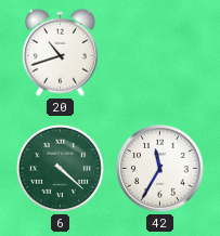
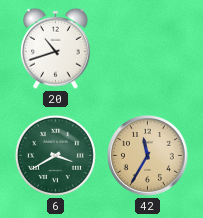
6: 4:22 -> 3:40
42 dial: white -> champagne
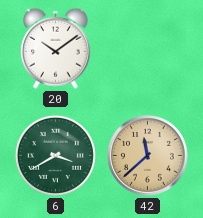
20: 10:42 -> 10:09
42: 11:35 -> 11:38
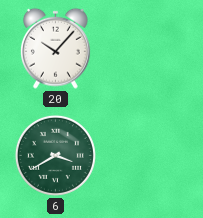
20: 10:09 -> 10:07
42: 11:38 -> none
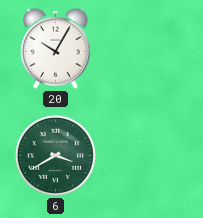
20: 10:07 -> 10:05
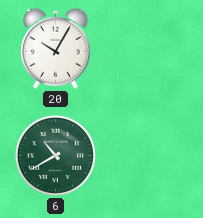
6: 3:40 -> 10:40
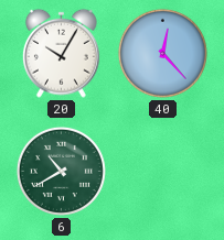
40: none -> 12:23
